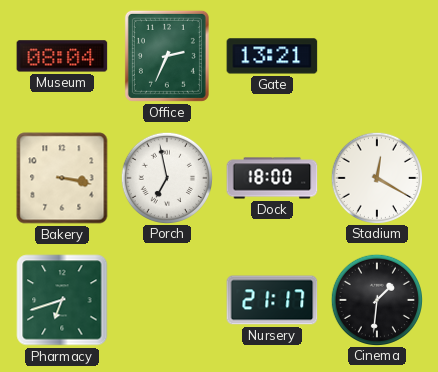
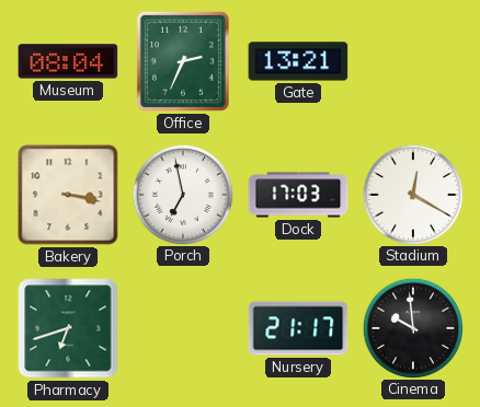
Dock: 18:00 -> 17:03
Cinema: 1:31 -> 9:59
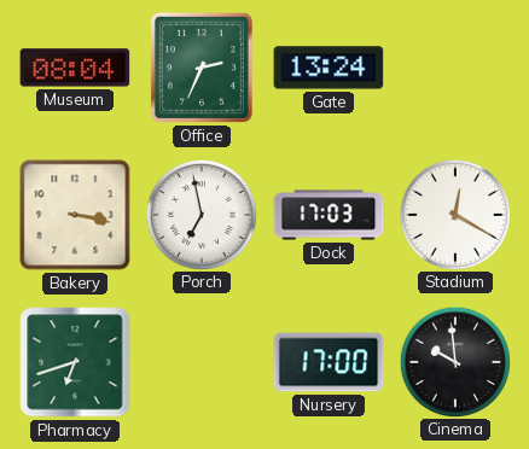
Gate: 13:21 -> 13:24
Nursery: 21:17 -> 17:00
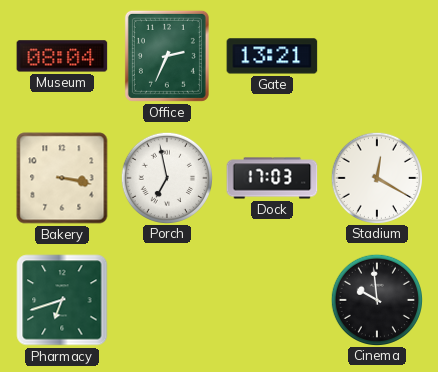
Gate: 13:24 -> 13:21
Nursery: 17:00 -> none
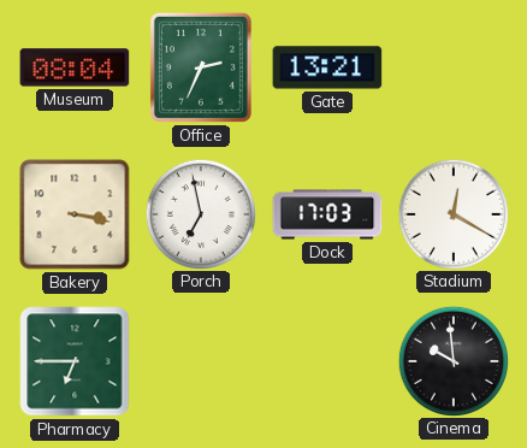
Pharmacy: 6:42 -> 6:45
